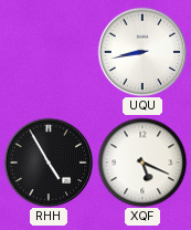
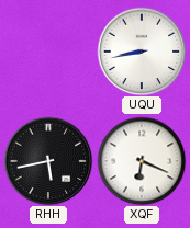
RHH: 4:55 -> 5:43
XQF: 5:19 -> 6:19
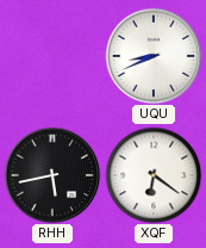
UQU: 8:43 -> 8:41
XQF: 6:19 -> 6:21
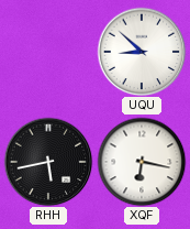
UQU: 8:41 -> 8:52
XQF: 6:21 -> 6:17
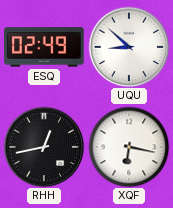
ESQ: none -> 02:49
RHH: 5:43 -> 12:43
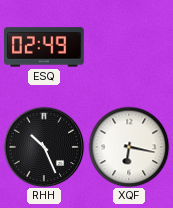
UQU: 8:52 -> none
RHH: 12:43 -> 10:26
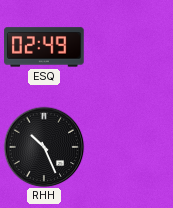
XQF: 6:17 -> none
